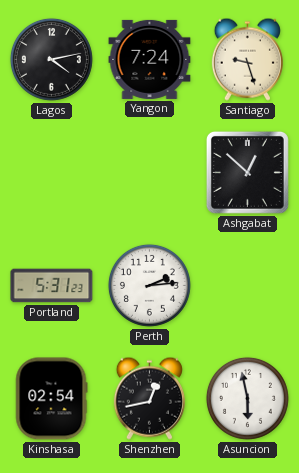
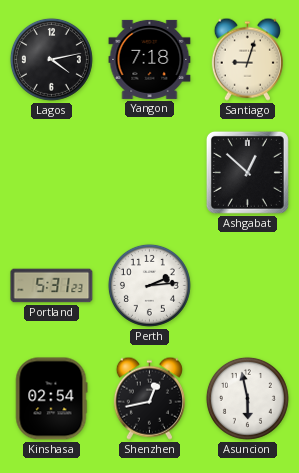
Yangon: 7:24 -> 7:18
Santiago: 9:27 -> 9:03
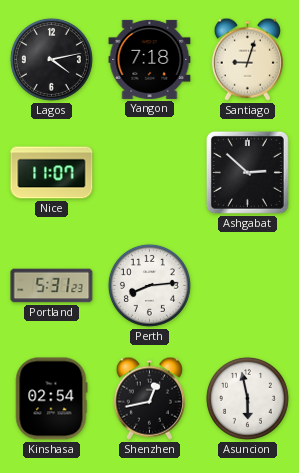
Nice: none -> 11:07
Ashgabat: 12:52 -> 2:52
Perth: 2:14 -> 8:14
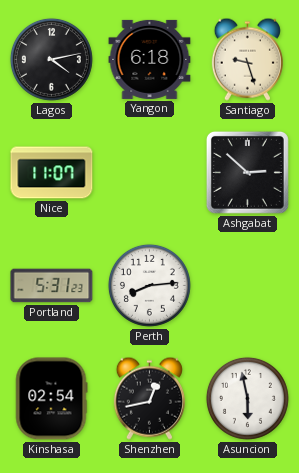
Yangon: 7:18 -> 6:18
Santiago: 9:03 -> 9:27
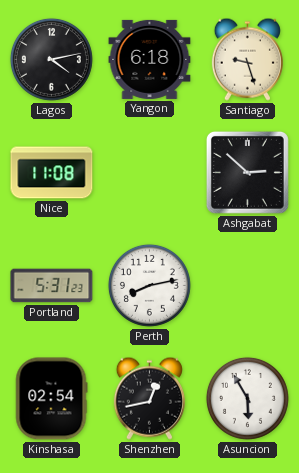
Nice: 11:07 -> 11:08
Perth: 8:14 -> 8:13
Asuncion: 5:58 -> 5:55
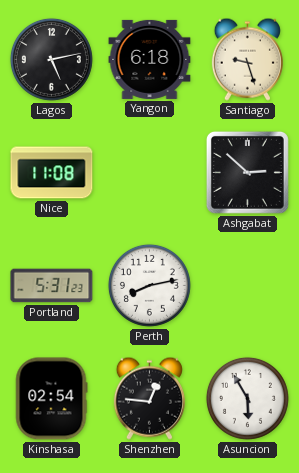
Lagos: 4:13 -> 5:13
Shenzhen: 12:43 -> 12:46
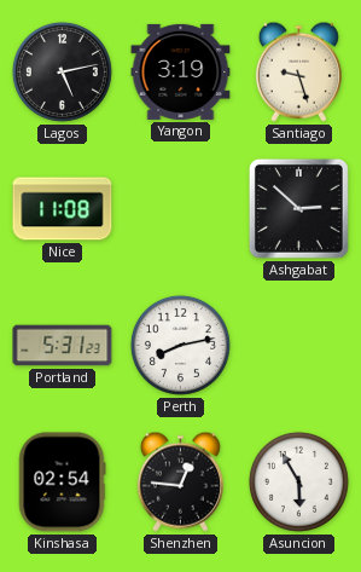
Yangon: 6:18 -> 3:19
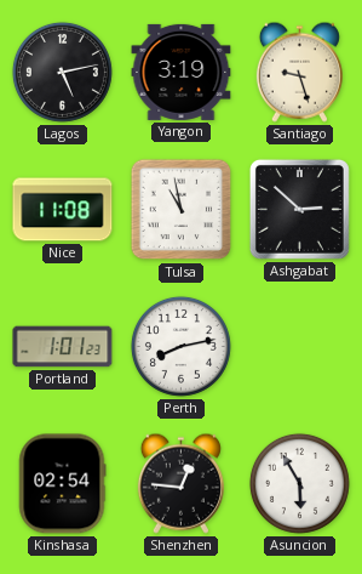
Tulsa: none -> 10:58
Portland: 5:31 -> 1:01
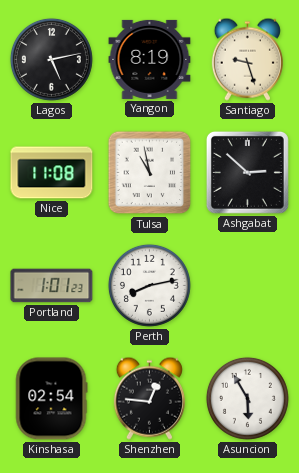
Yangon: 3:19 -> 8:19
